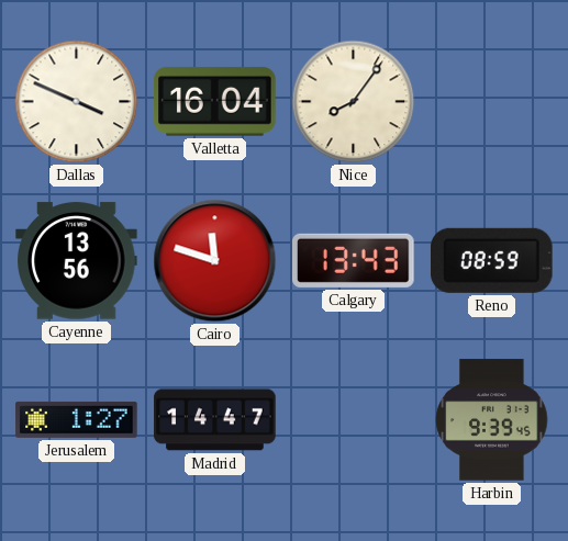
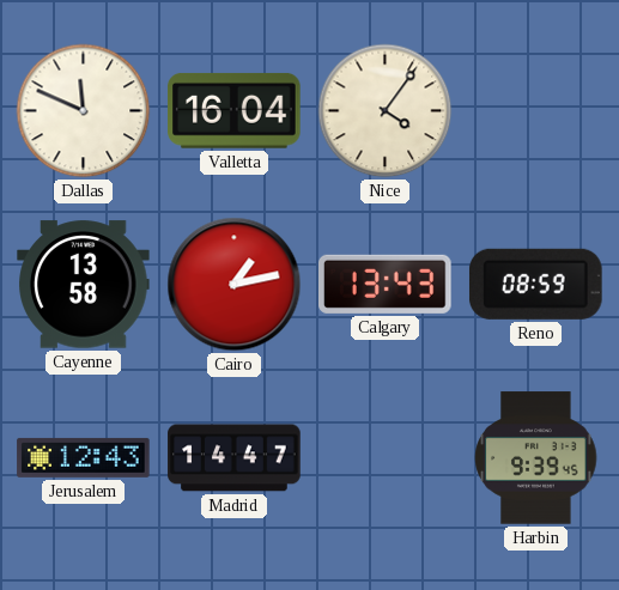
Dallas: 3:49 -> 11:49
Nice: 8:06 -> 4:06
Cayenne: 13:56 -> 13:58
Cairo: 11:48 -> 1:13
Jerusalem: 1:27 -> 12:43
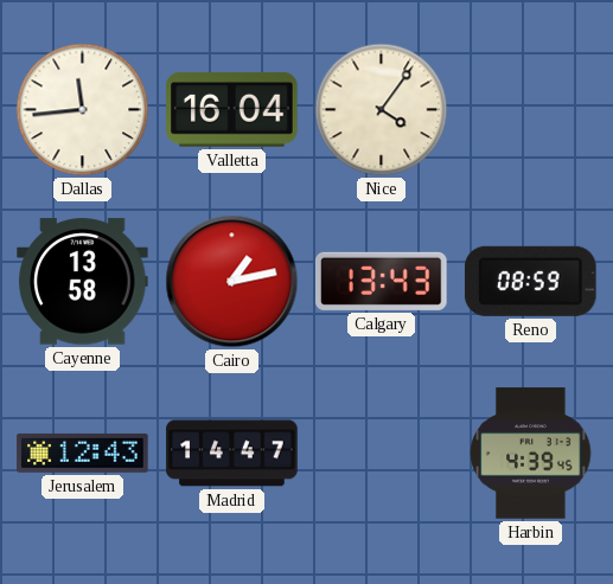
Dallas: 11:49 -> 11:44
Harbin: 9:39 -> 4:39
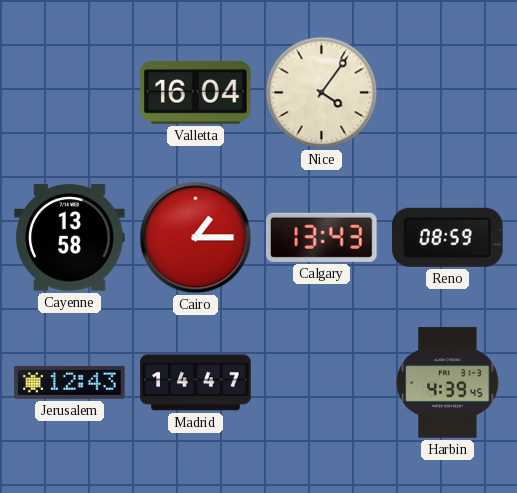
Dallas: 11:44 -> none
Cairo: 1:13 -> 1:15
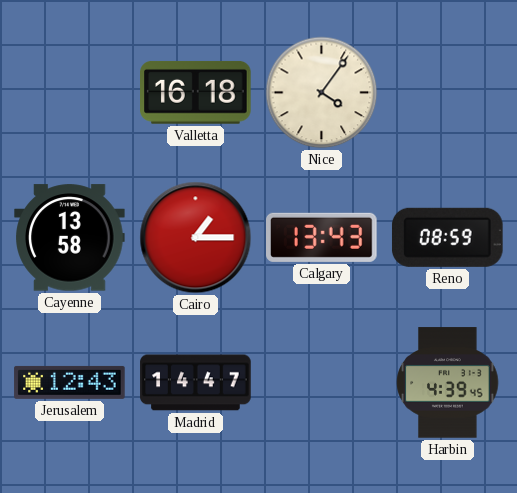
Valletta: 16:04 -> 16:18
